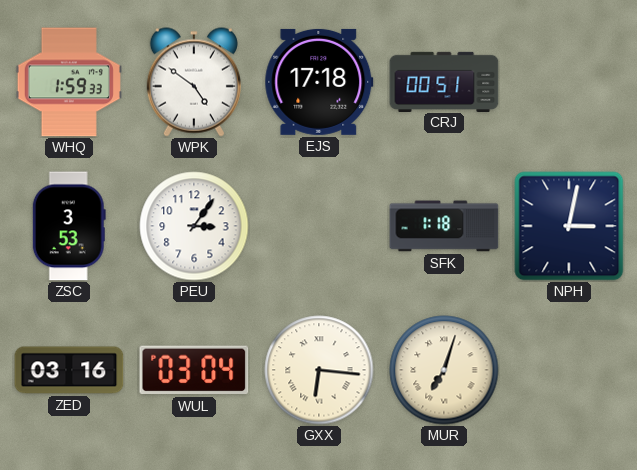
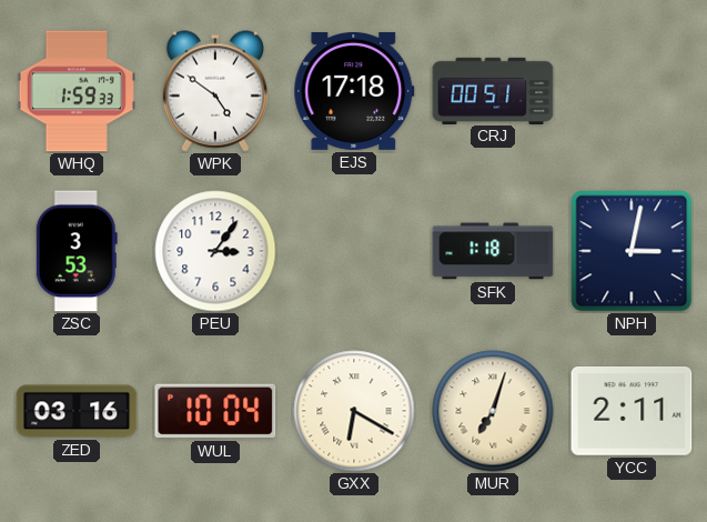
WUL: 03:04 -> 10:04
GXX: 6:16 -> 6:20
YCC: none -> 2:11
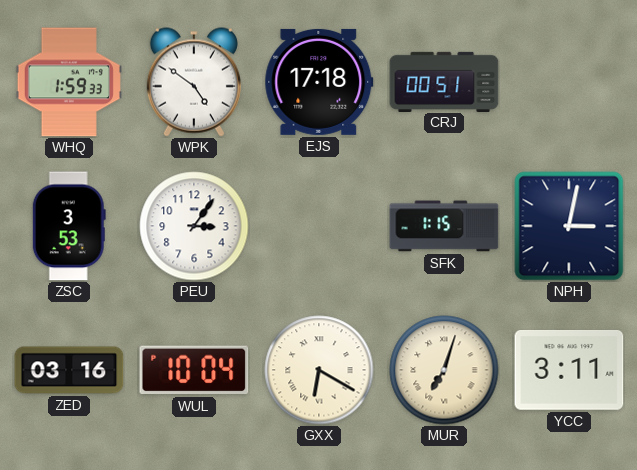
SFK: 1:18 -> 1:15
YCC: 2:11 -> 3:11
